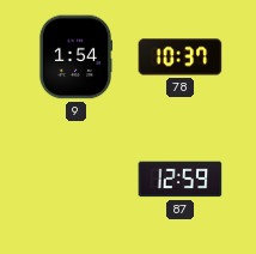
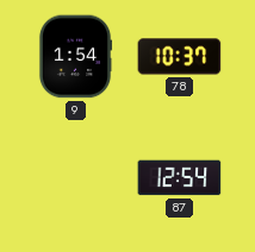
87: 12:59 -> 12:54
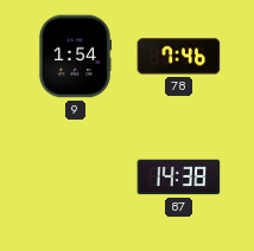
78: 10:37 -> 7:46
87: 12:54 -> 14:38
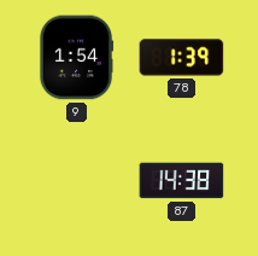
78: 7:46 -> 1:39
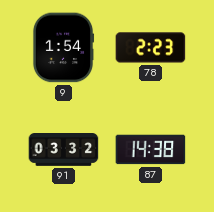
78: 1:39 -> 2:23
91: none -> 03:32
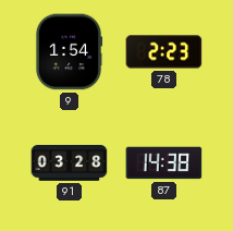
91: 03:32 -> 03:28
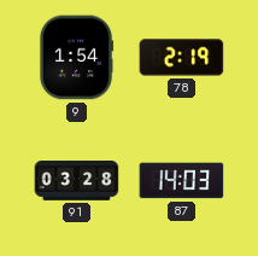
78: 2:23 -> 2:19
87: 14:38 -> 14:03
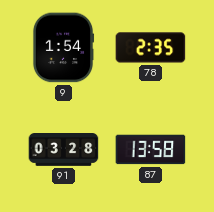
78: 2:19 -> 2:35
87: 14:03 -> 13:58
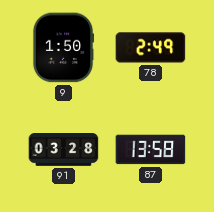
9: 1:54 -> 1:50
78: 2:35 -> 2:49
